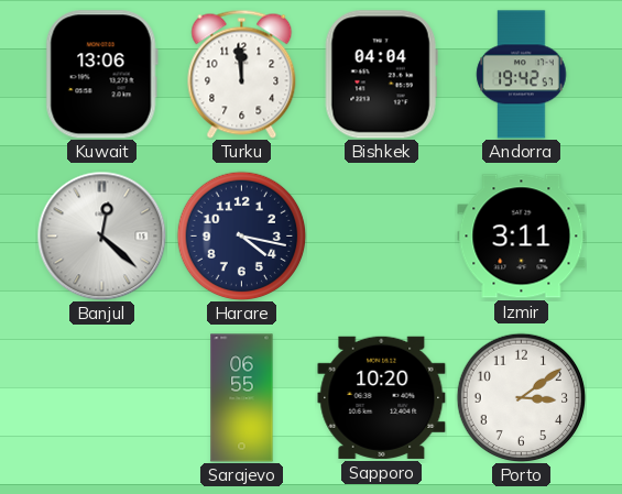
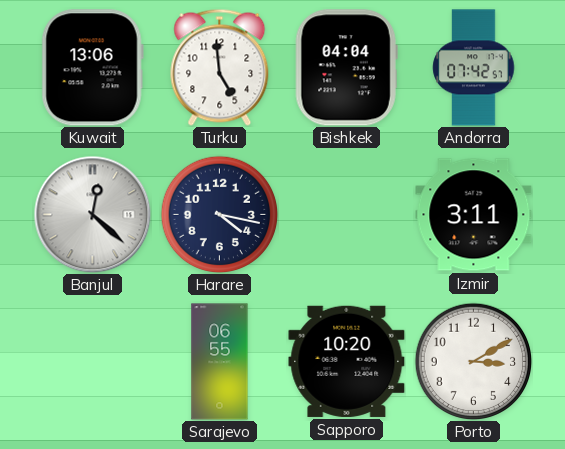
Turku: 11:59 -> 4:59
Andorra: 19:42 -> 07:42
Porto: 3:09 -> 3:10
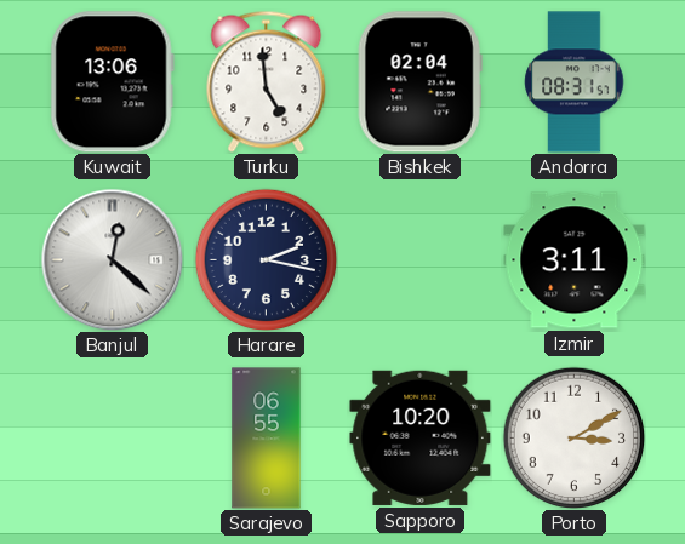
Bishkek: 04:04 -> 02:04
Andorra: 07:42 -> 08:31
Harare: 4:17 -> 2:17
